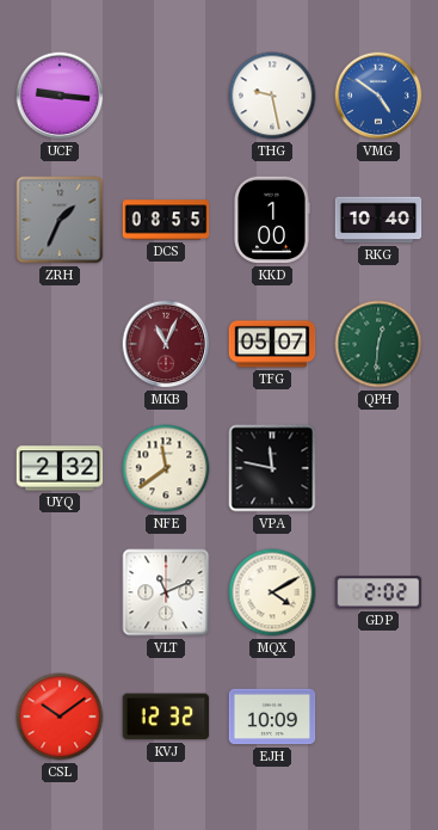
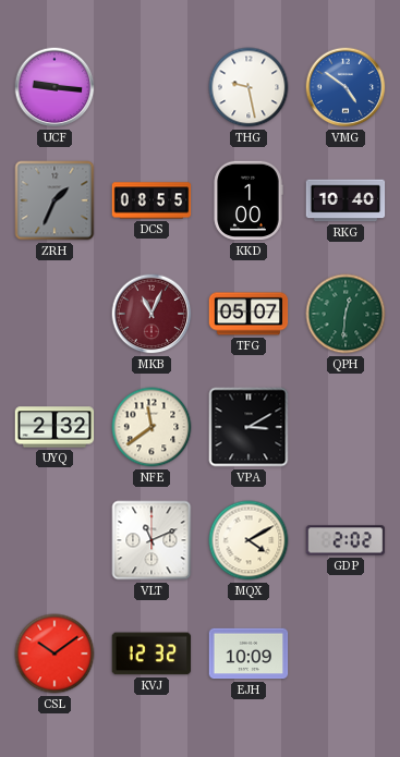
VPA: 11:47 -> 3:10
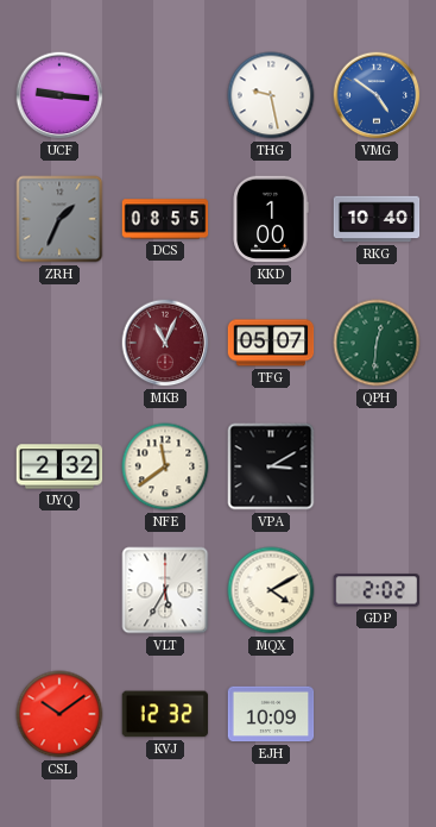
VLT: 11:11 -> 5:35
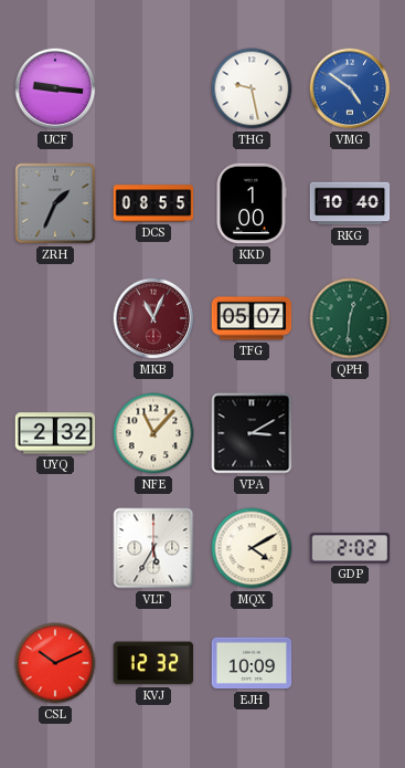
NFE: 11:39 -> 11:07
CSL: 10:09 -> 10:11
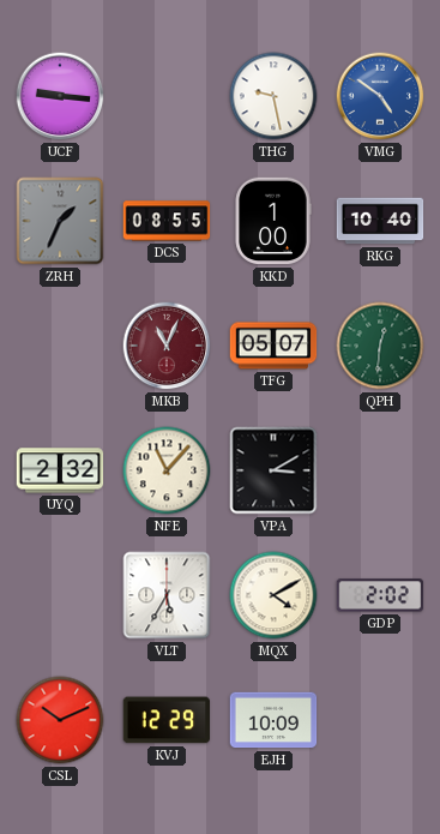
KVJ: 12:32 -> 12:29
